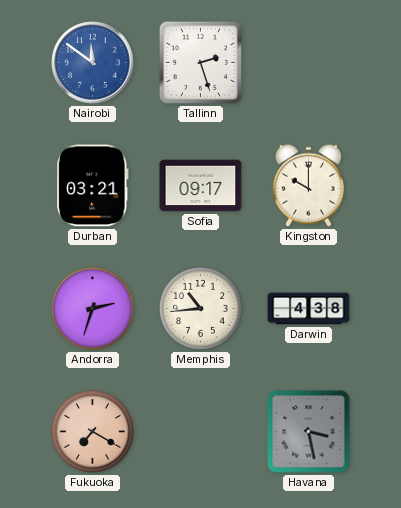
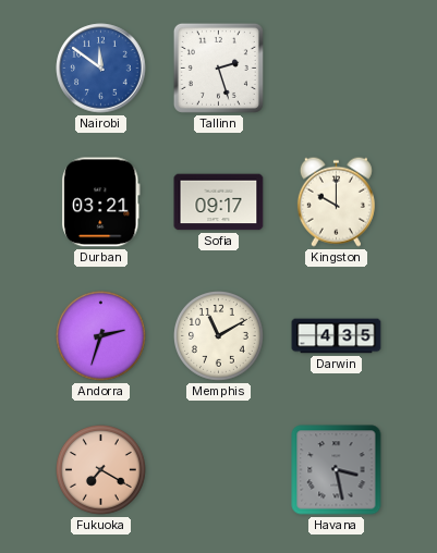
Memphis: 10:44 -> 11:10
Darwin: 4:38 -> 4:35
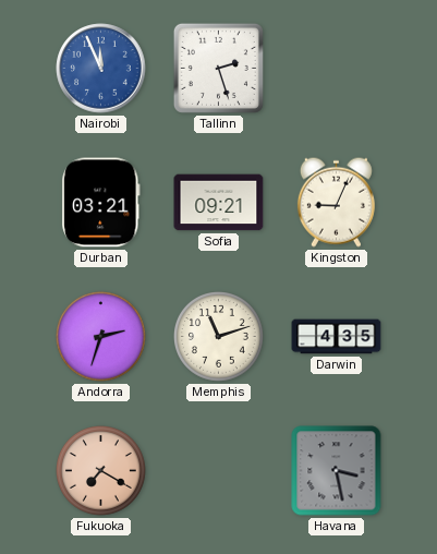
Nairobi: 11:51 -> 11:56
Sofia: 09:17 -> 09:21
Kingston: 10:00 -> 9:04
Memphis: 11:10 -> 11:12
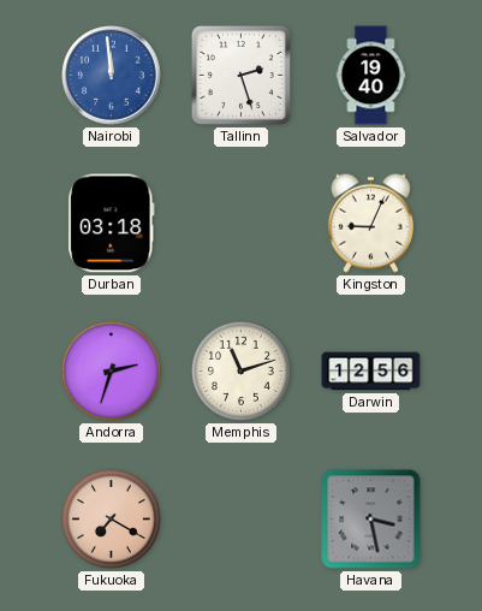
Nairobi: 11:56 -> 11:59
Salvador: none -> 19:40
Durban: 03:21 -> 03:18
Sofia: 09:21 -> none
Darwin: 4:35 -> 12:56
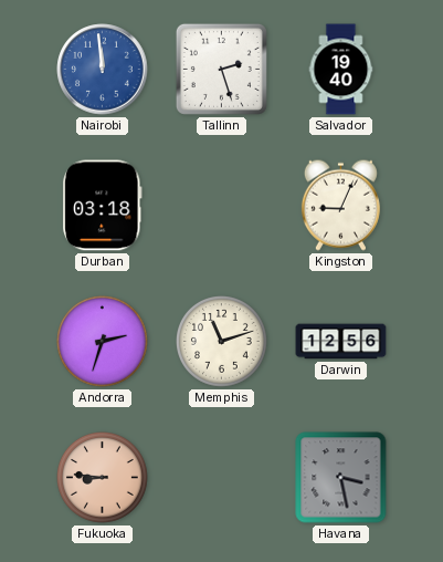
Fukuoka: 7:20 -> 8:46
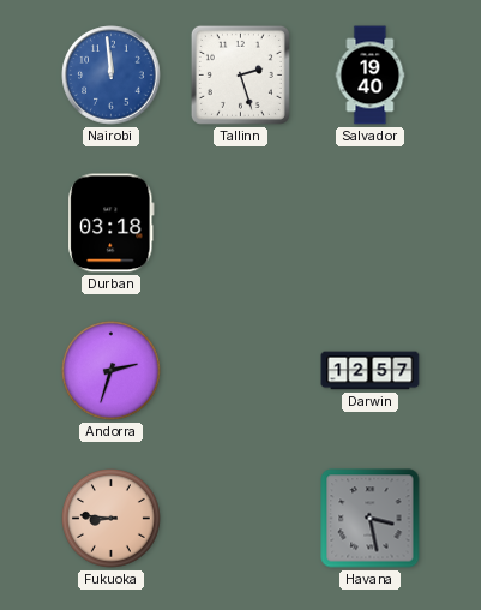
Kingston: 9:04 -> none
Memphis: 11:12 -> none
Darwin: 12:56 -> 12:57
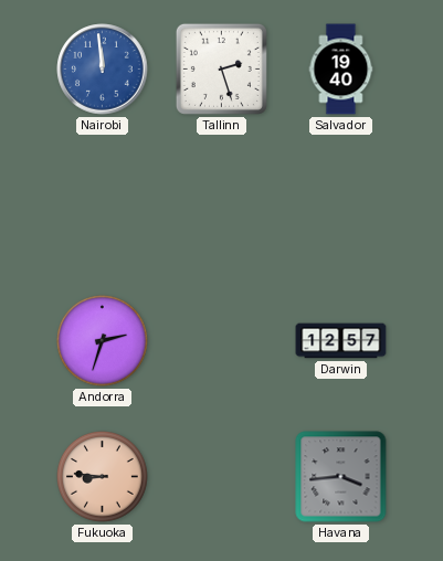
Durban: 03:18 -> none
Havana: 3:28 -> 3:44
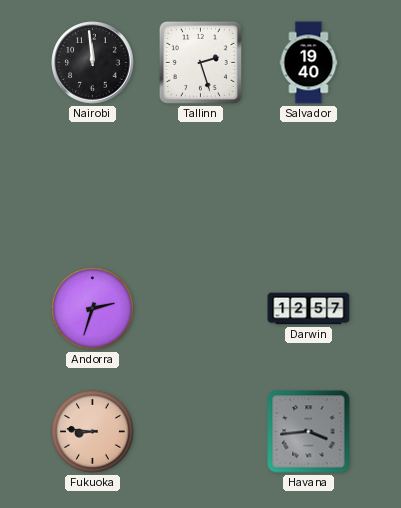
Nairobi dial: blue -> black
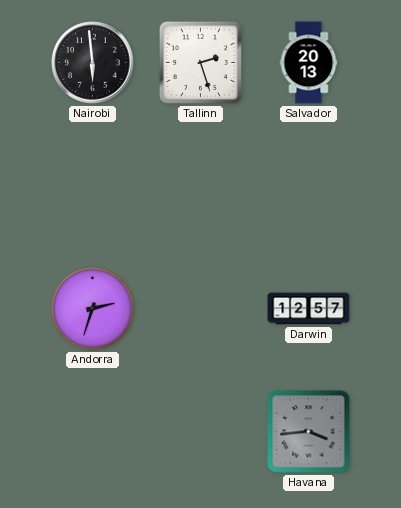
Nairobi: 11:59 -> 5:59
Salvador: 19:40 -> 20:13
Fukuoka: 8:46 -> none
